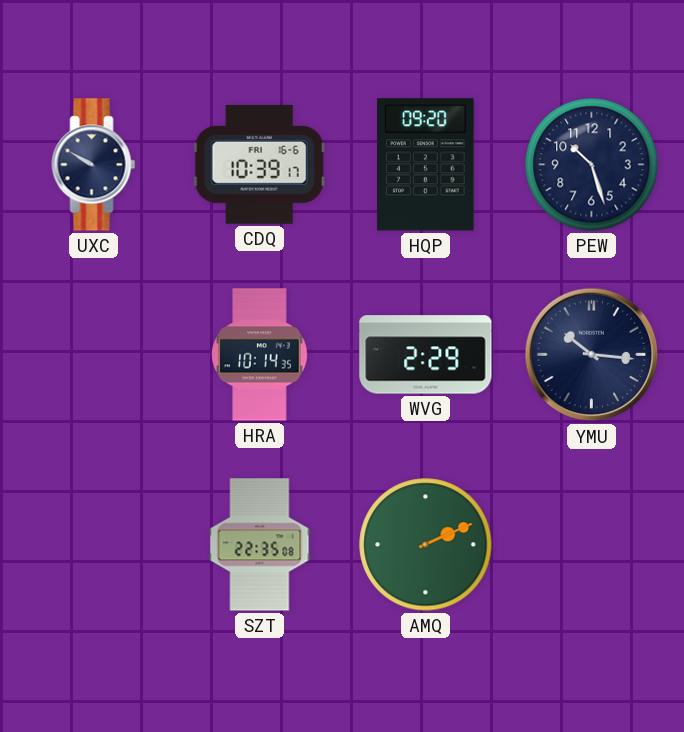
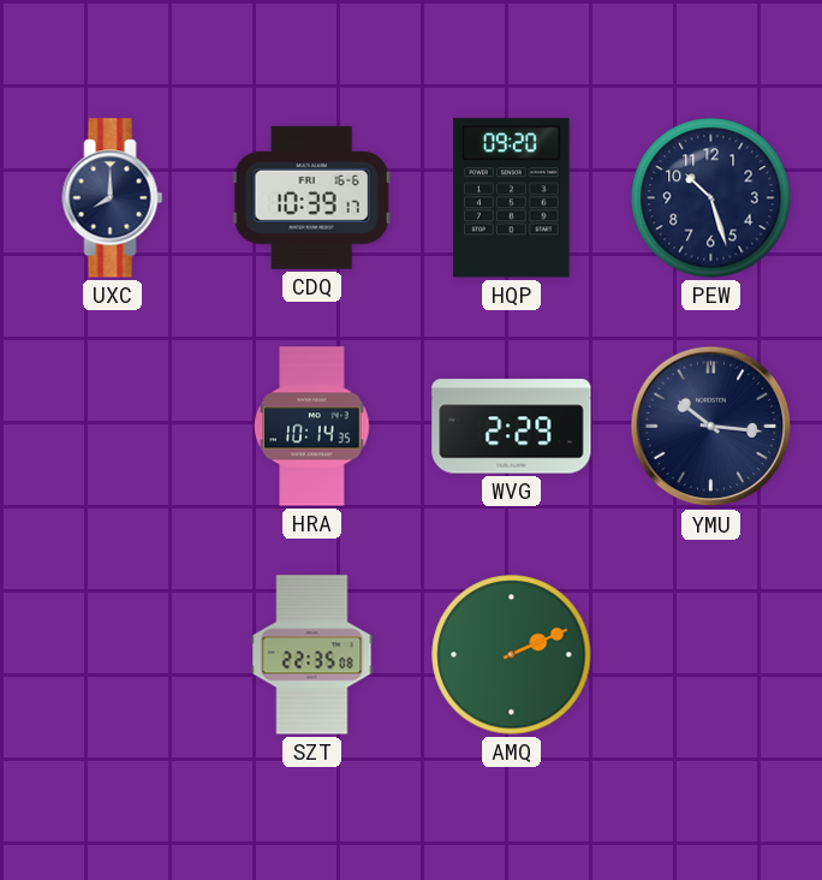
UXC: 9:50 -> 8:00
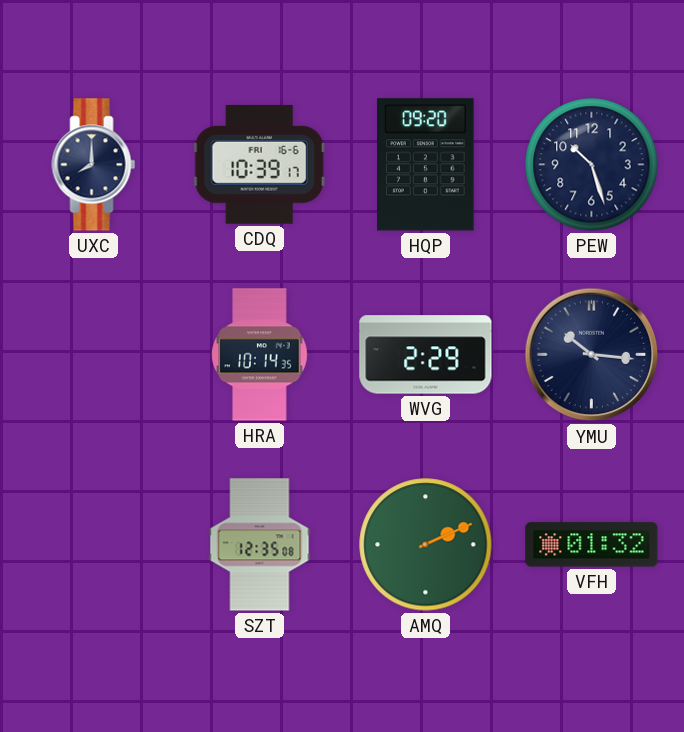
SZT: 22:35 -> 12:35
VFH: none -> 01:32
